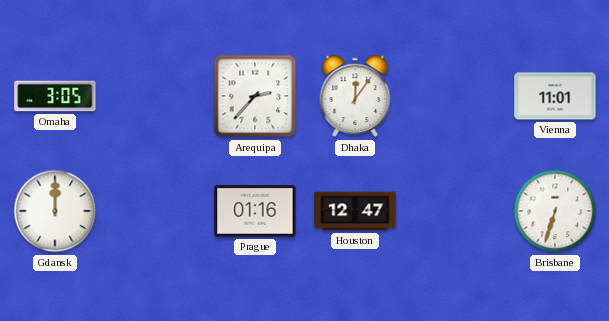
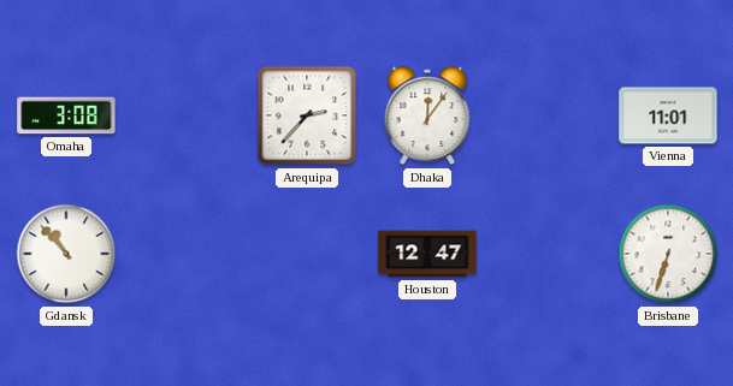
Omaha: 3:05 -> 3:08
Gdansk: 12:00 -> 10:53
Prague: 01:16 -> none
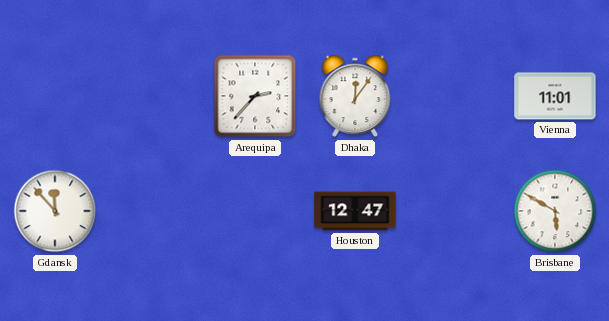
Omaha: 3:08 -> none
Gdansk: 10:53 -> 11:53
Brisbane: 6:33 -> 5:50
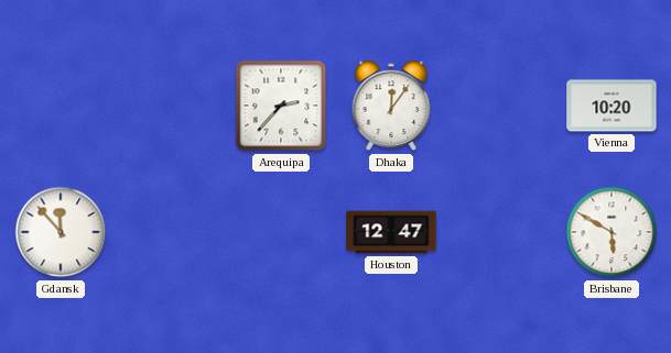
Vienna: 11:01 -> 10:20
